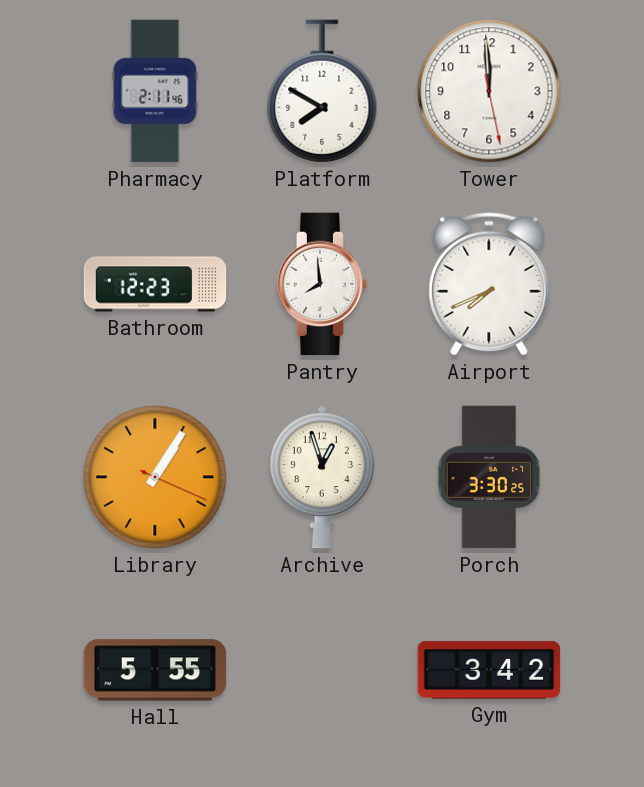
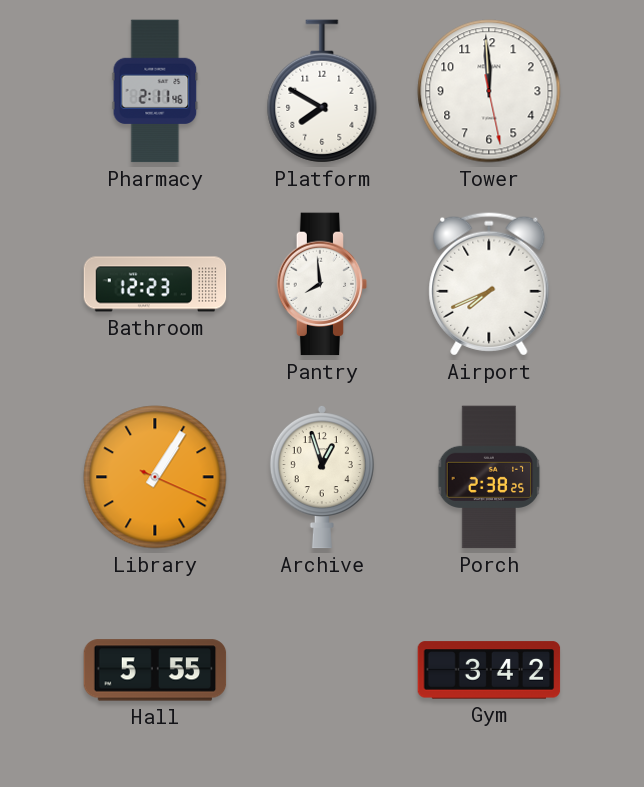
Porch: 3:30 -> 2:38
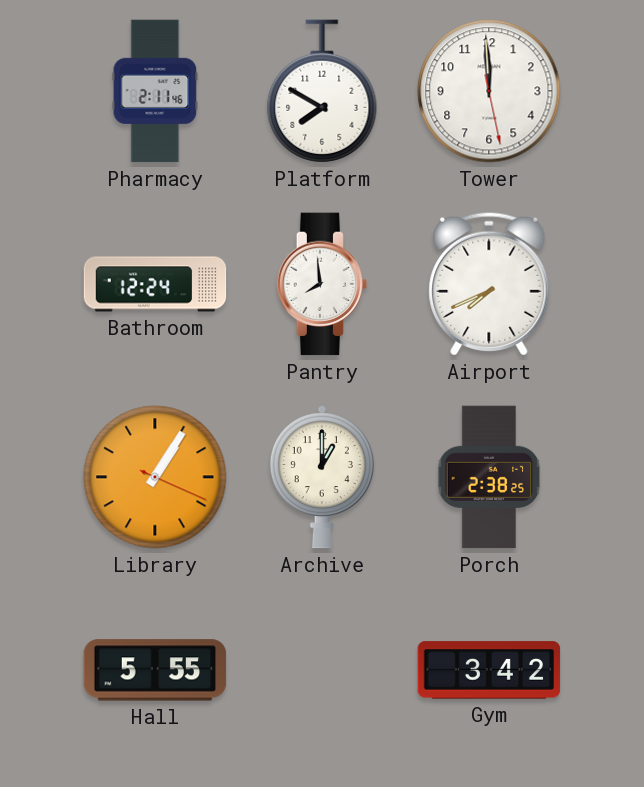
Bathroom: 12:23 -> 12:24
Archive: 12:57 -> 1:00
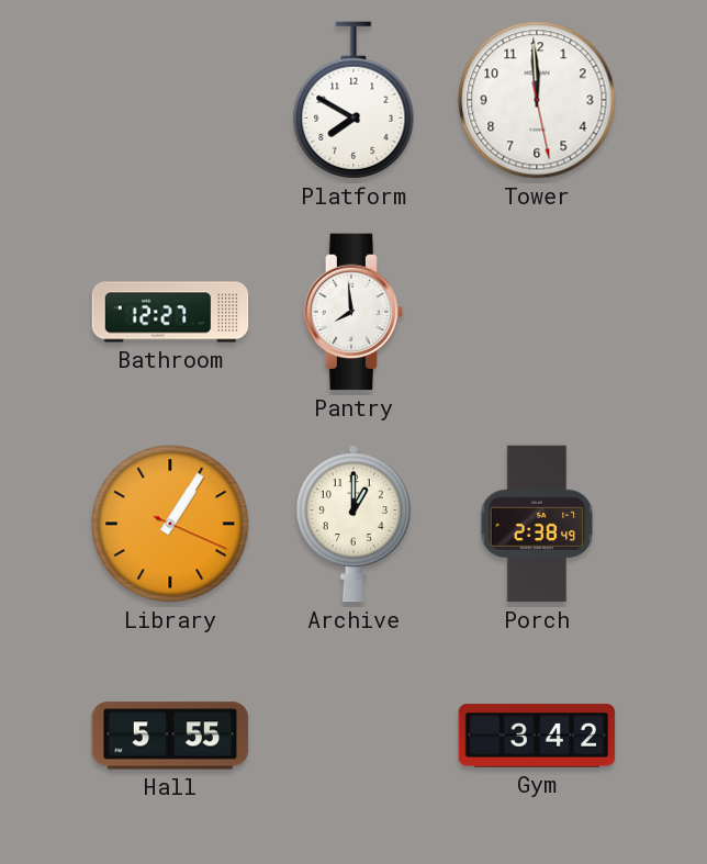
Pharmacy: 2:11 -> none
Bathroom: 12:24 -> 12:27
Airport: 7:41 -> none
Porch: 2:38:25 -> 2:38:49
